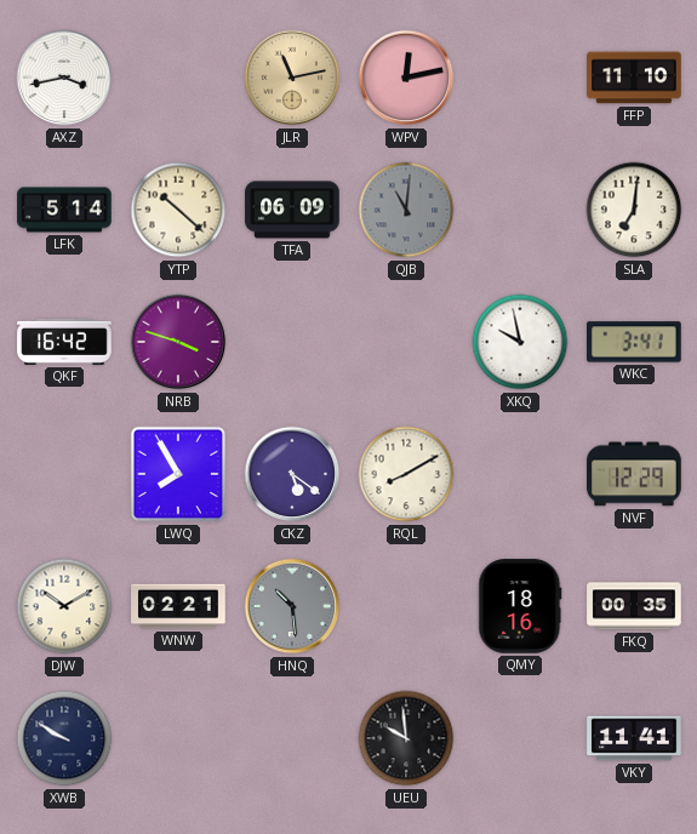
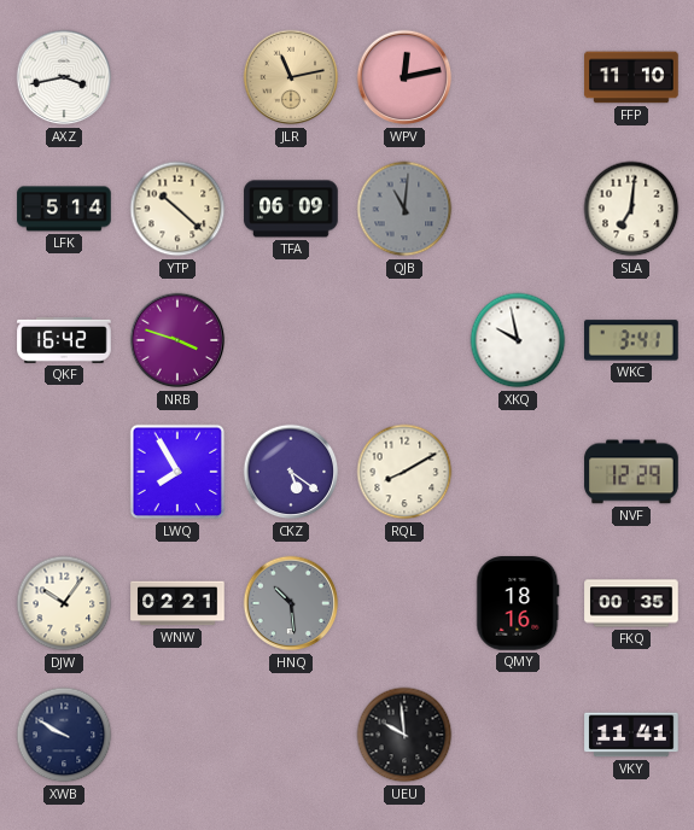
DJW: 10:10 -> 10:06
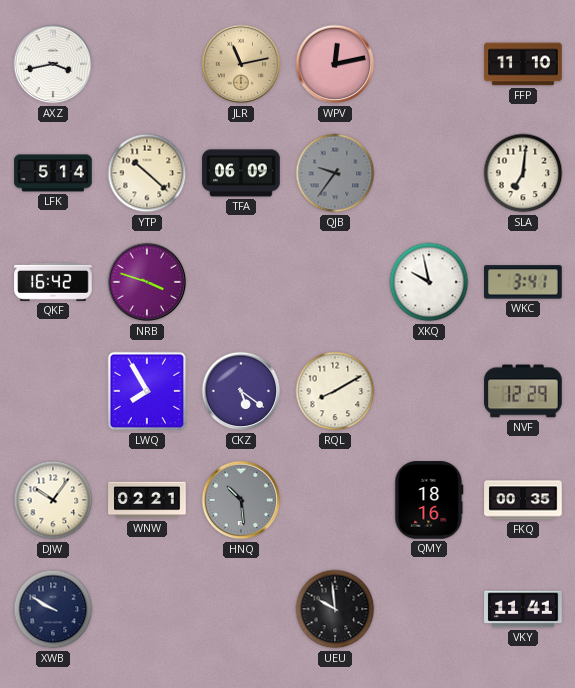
QJB: 11:01 -> 9:36
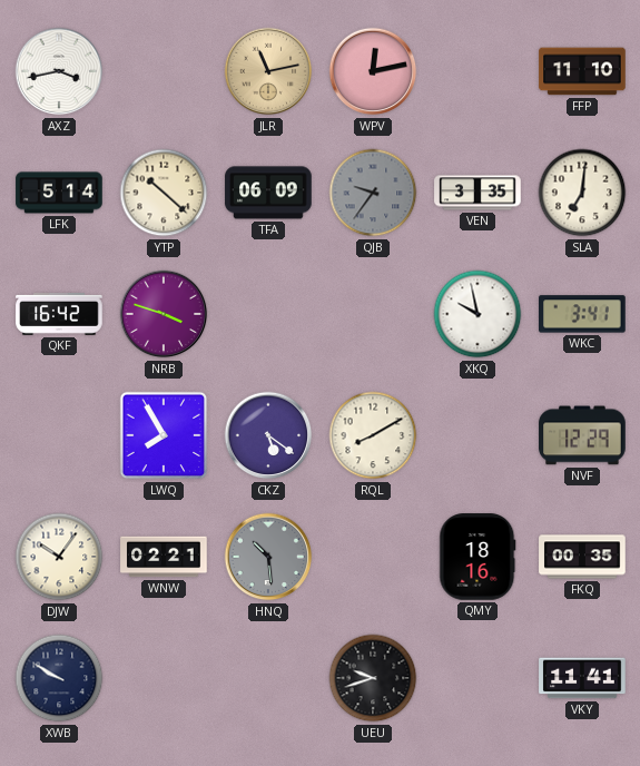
VEN: none -> 3:35
UEU: 9:59 -> 9:42
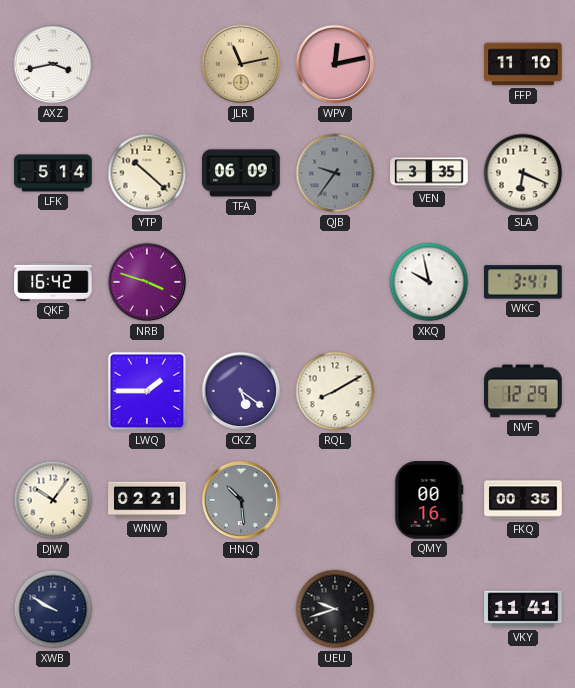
SLA: 7:01 -> 6:19
LWQ: 7:55 -> 1:45
QMY: 18:16 -> 00:16
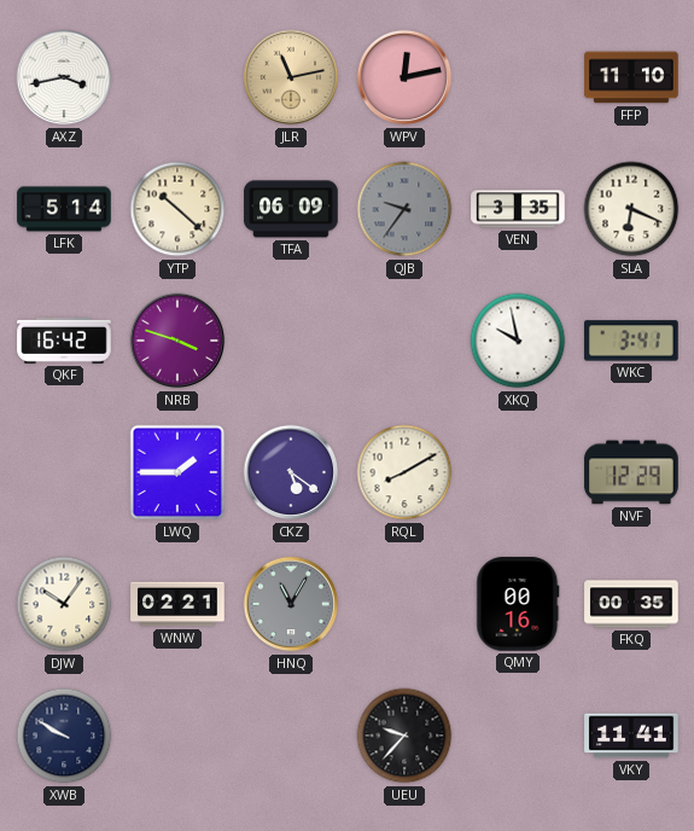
HNQ: 10:29 -> 11:05
UEU: 9:42 -> 9:37
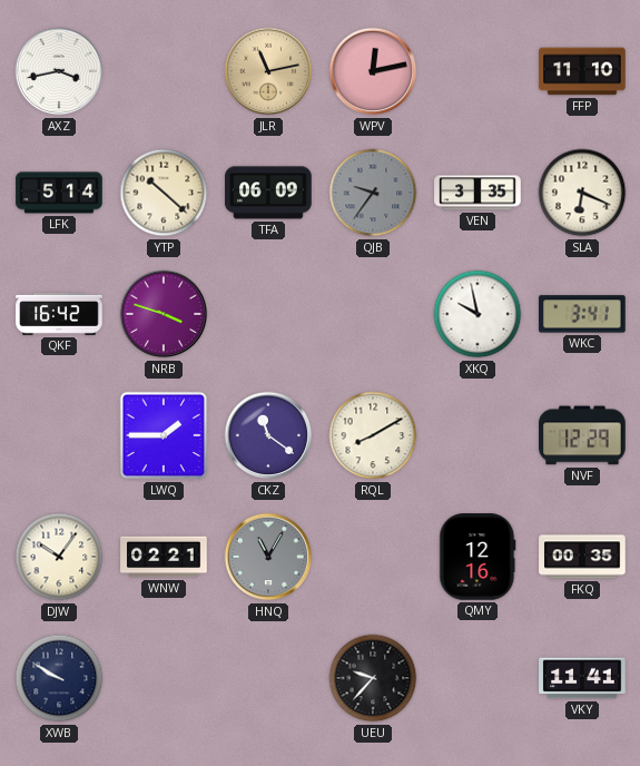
CKZ: 5:21 -> 11:21
QMY: 00:16 -> 12:16
